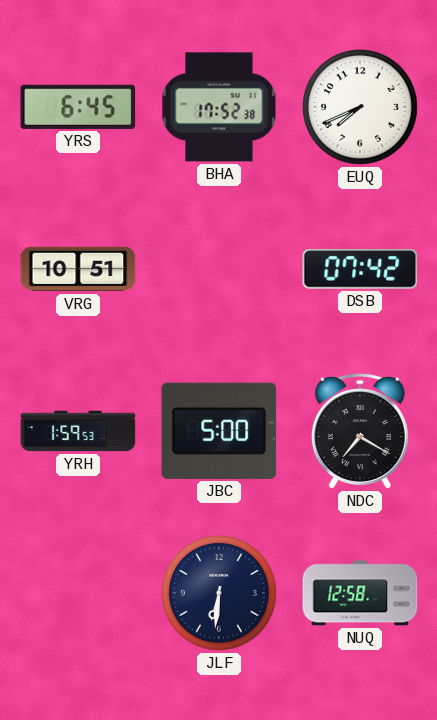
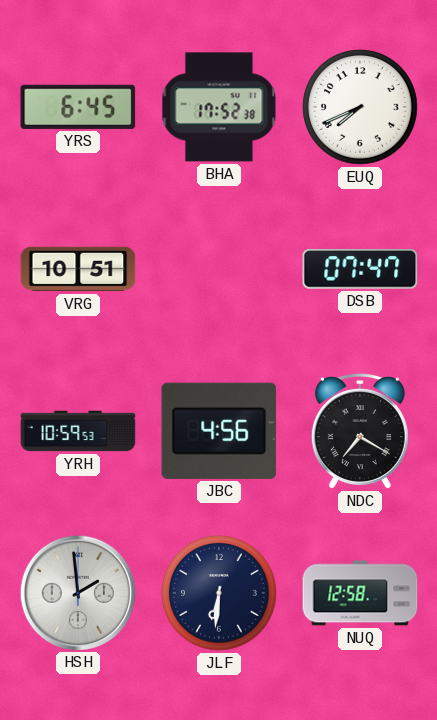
DSB: 07:42 -> 07:47
YRH: 1:59 -> 10:59
JBC: 5:00 -> 4:56
HSH: none -> 1:59
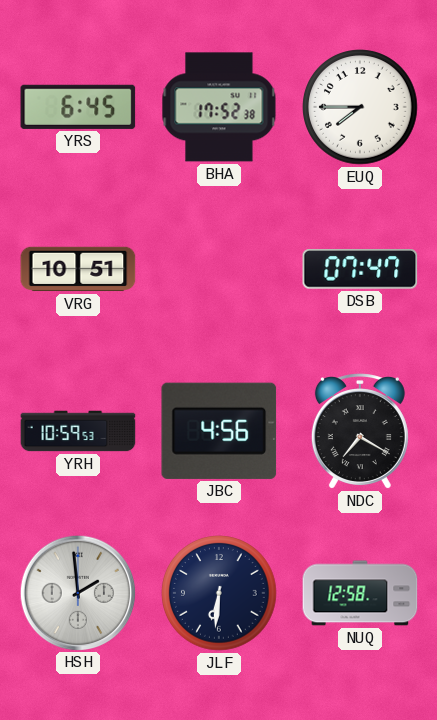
EUQ: 7:41 -> 7:45
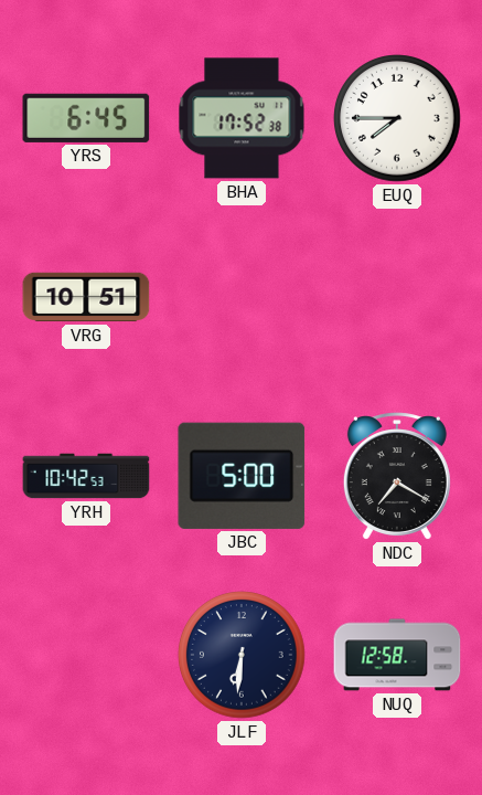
DSB: 07:47 -> none
YRH: 10:59 -> 10:42
JBC: 4:56 -> 5:00
HSH: 1:59 -> none
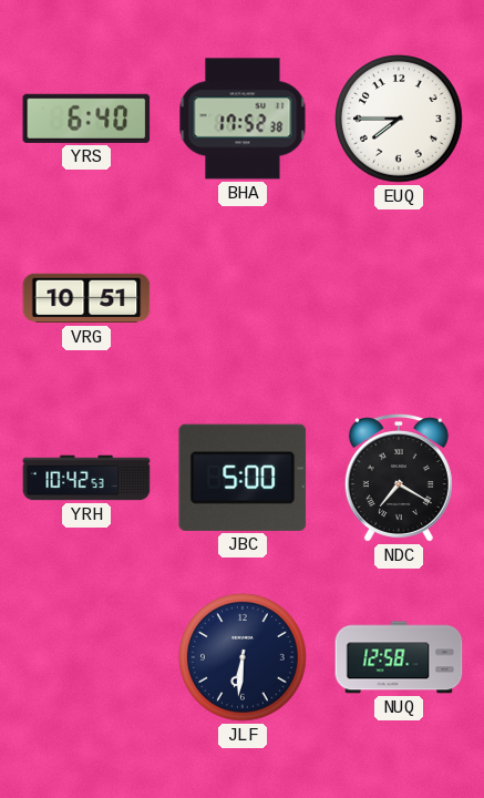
YRS: 6:45 -> 6:40
